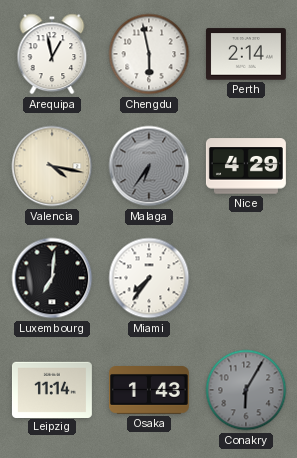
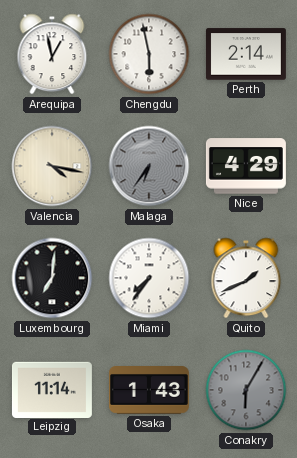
Quito: none -> 1:41
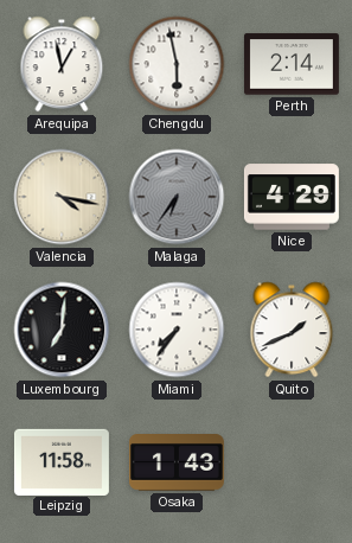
Leipzig: 11:14 -> 11:58
Conakry: 6:05 -> none
